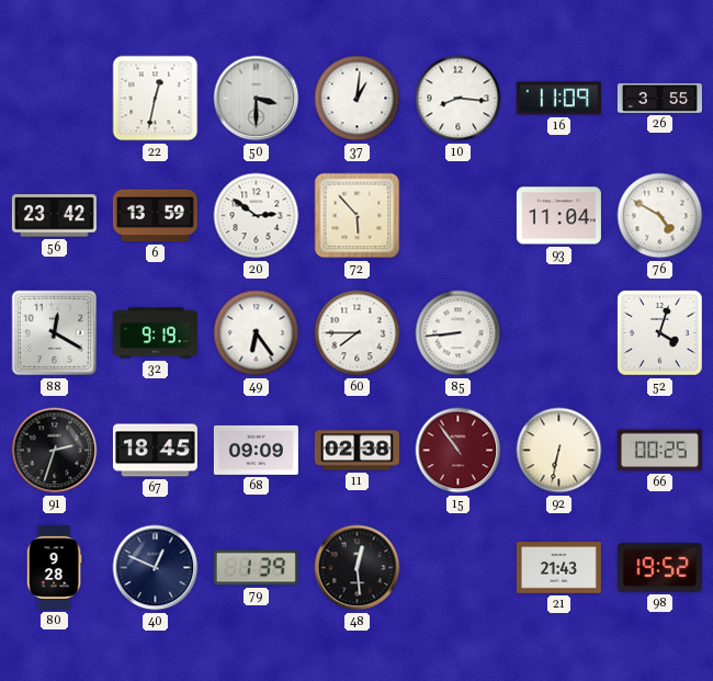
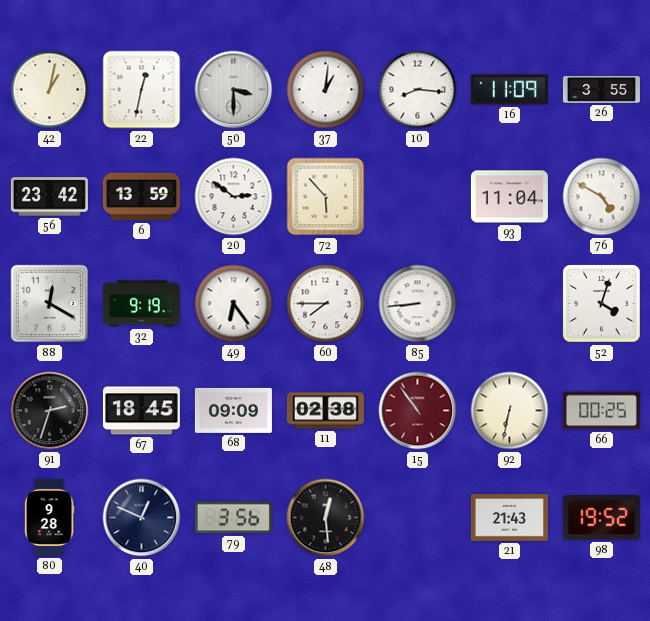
42: none -> 1:02
79: 1:39 -> 3:56
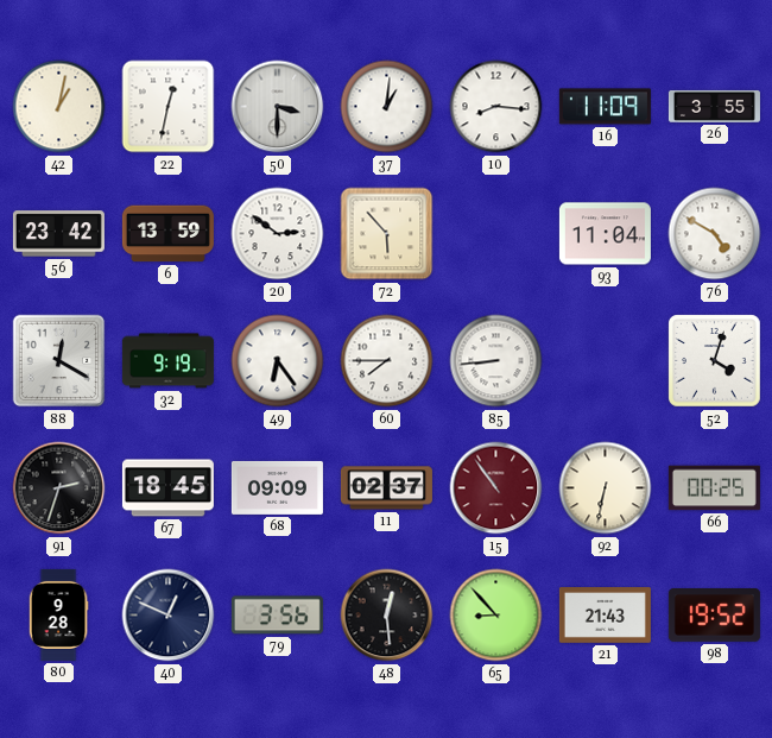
11: 02:38 -> 02:37
65: none -> 8:53
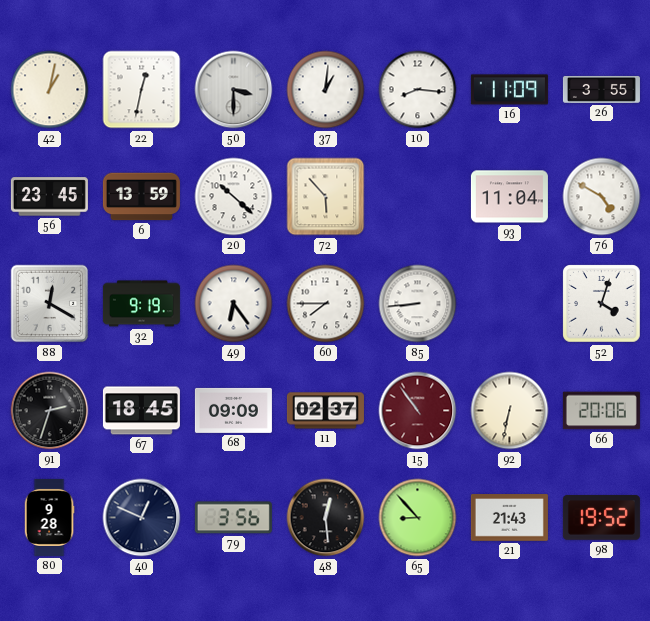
56: 23:42 -> 23:45
20: 2:51 -> 10:22
66: 00:25 -> 20:06
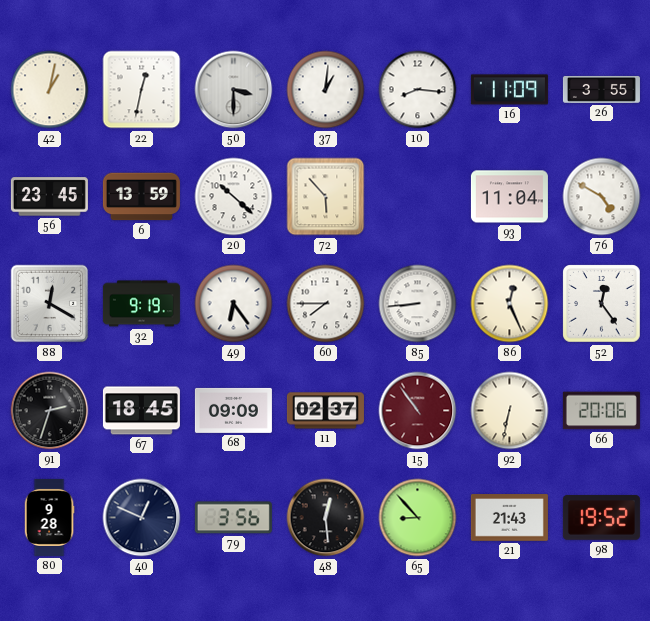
86: none -> 12:26
52: 4:03 -> 12:24
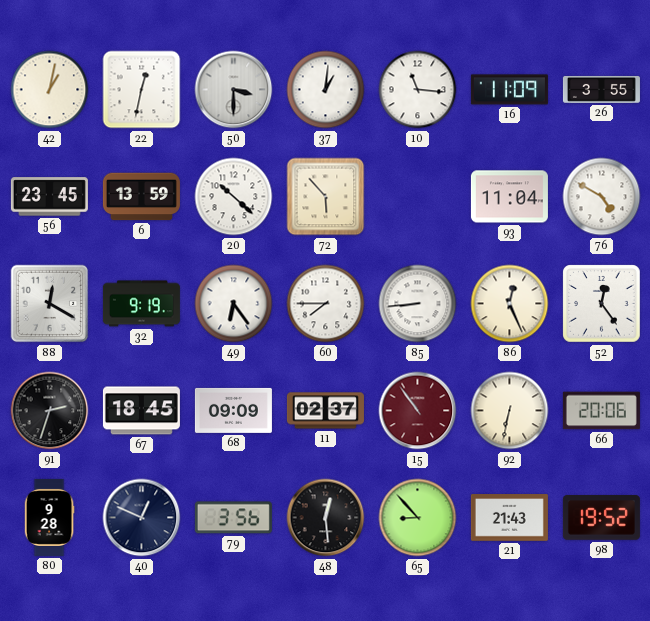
10: 8:16 -> 11:16
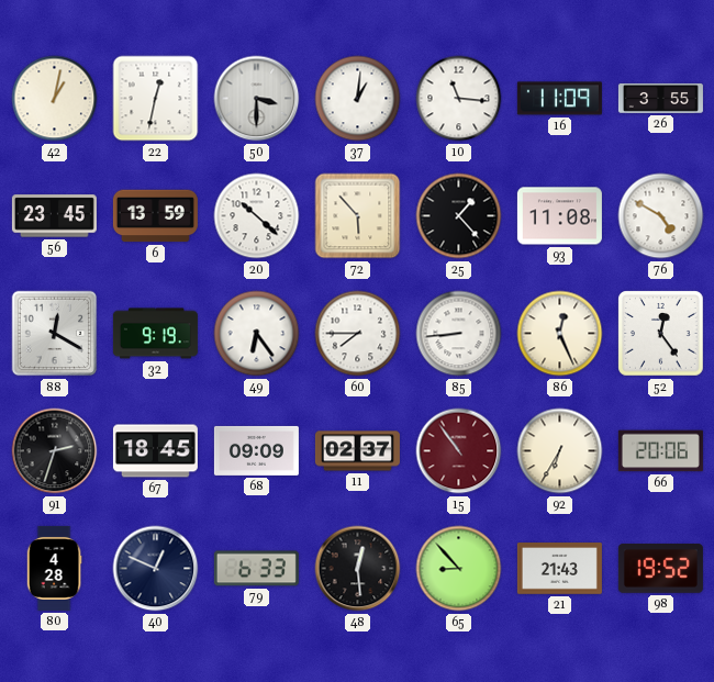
25: none -> 1:23
93: 11:04 -> 11:08
92: 6:32 -> 6:35
80: 9:28 -> 4:28
79: 3:56 -> 6:33
